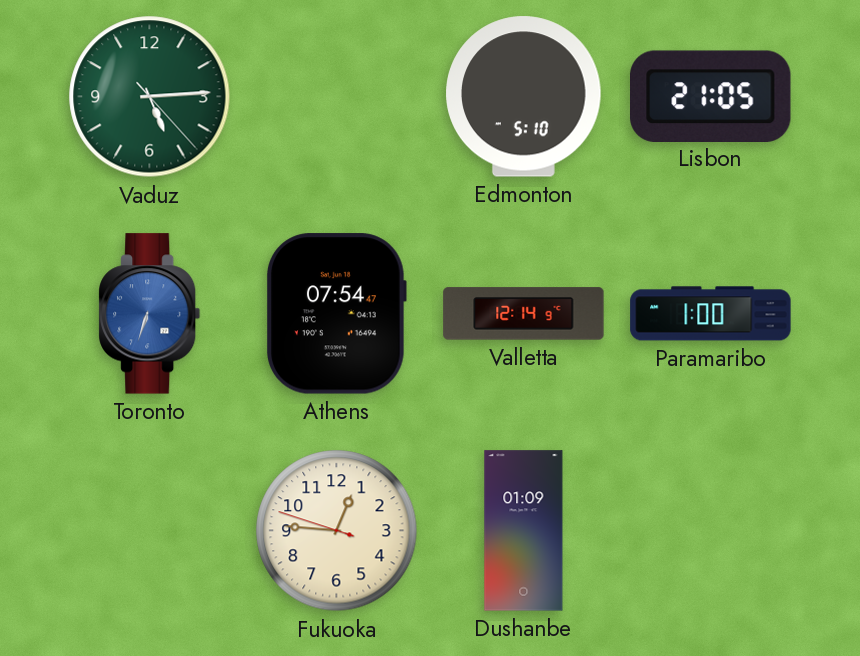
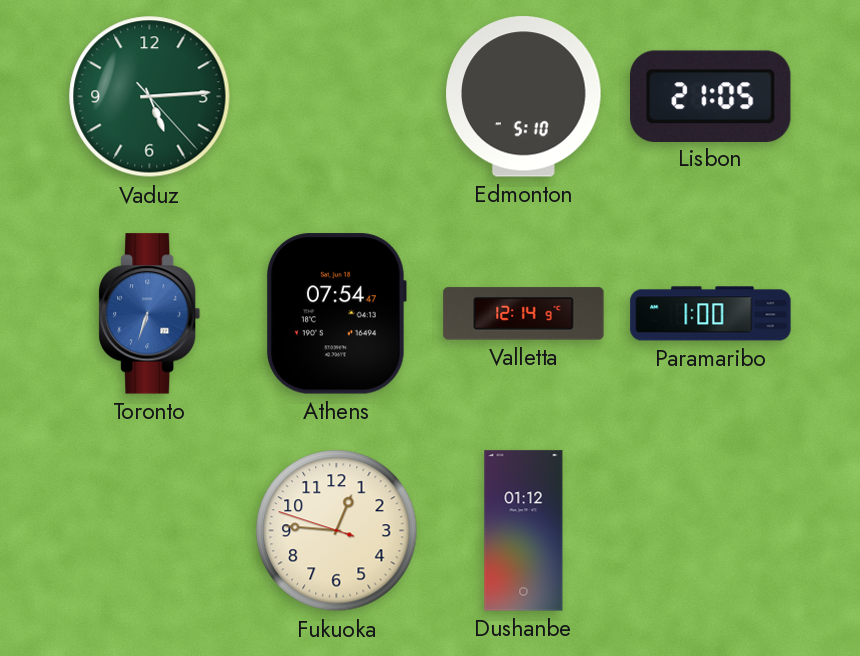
Dushanbe: 01:09 -> 01:12
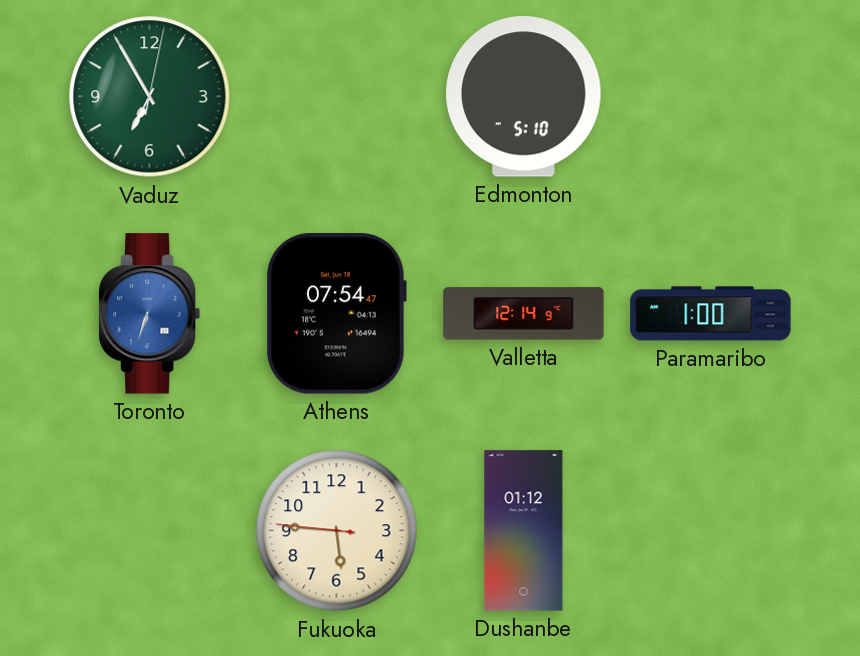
Vaduz: 5:14 -> 6:55
Lisbon: 21:05 -> none
Fukuoka: 12:45 -> 5:45
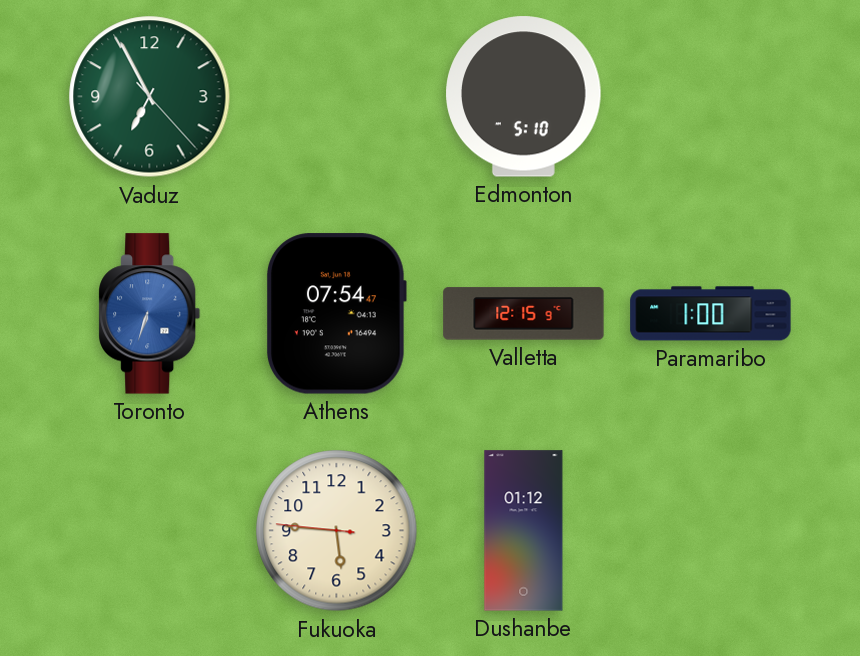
Vaduz: 6:55:02 -> 6:55:23
Valletta: 12:14 -> 12:15
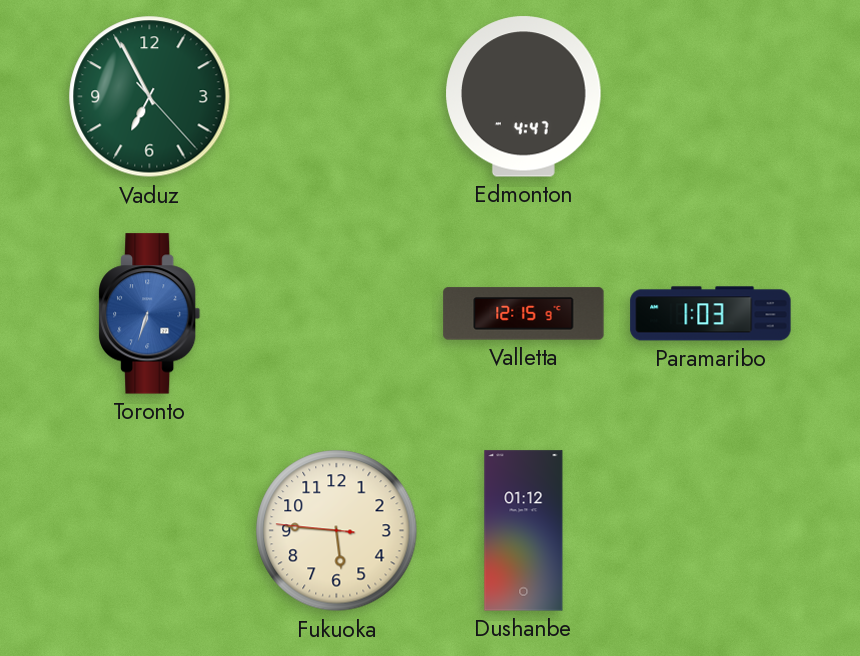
Edmonton: 5:10 -> 4:47
Athens: 07:54 -> none
Paramaribo: 1:00 -> 1:03
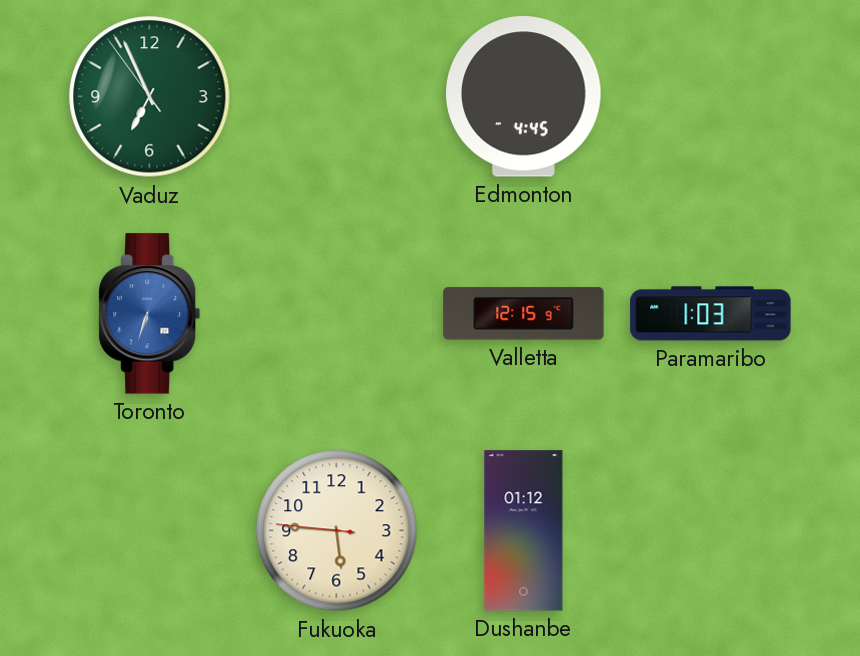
Vaduz: 6:55:23 -> 6:55:54
Edmonton: 4:47 -> 4:45
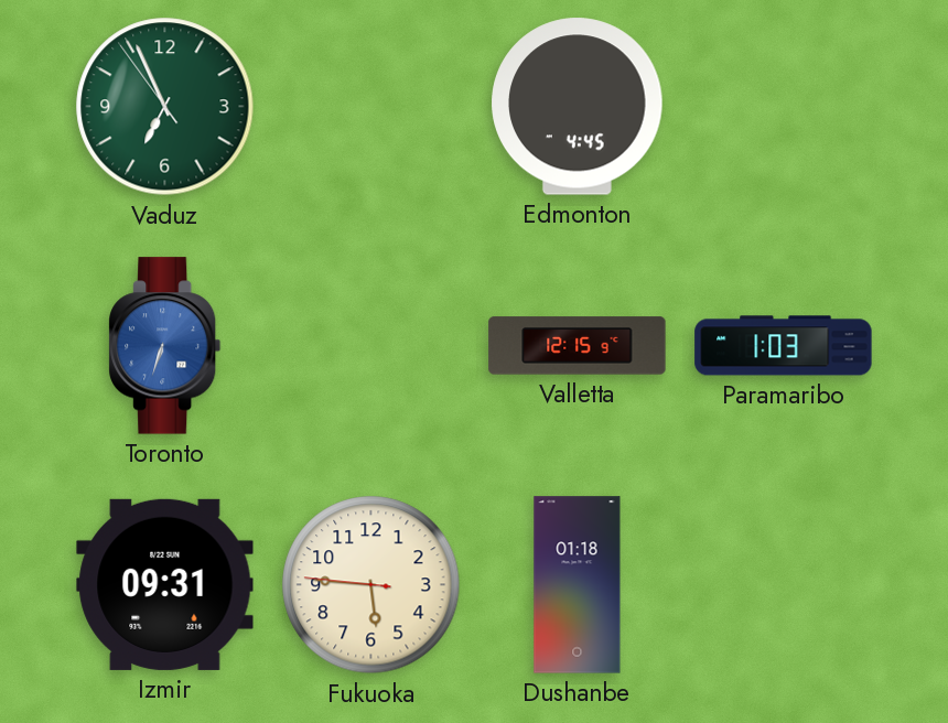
Izmir: none -> 09:31
Dushanbe: 01:12 -> 01:18
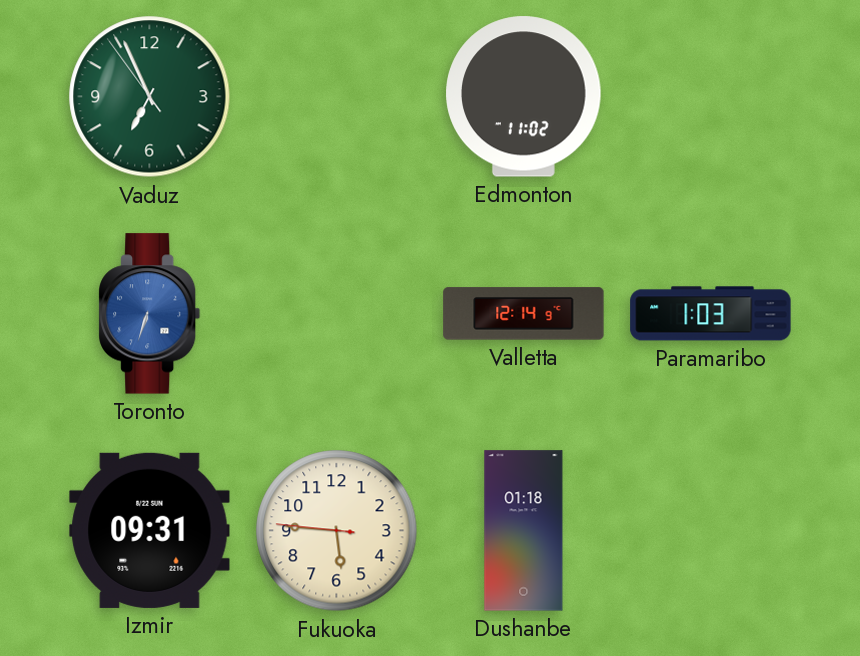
Edmonton: 4:45 -> 11:02
Valletta: 12:15 -> 12:14
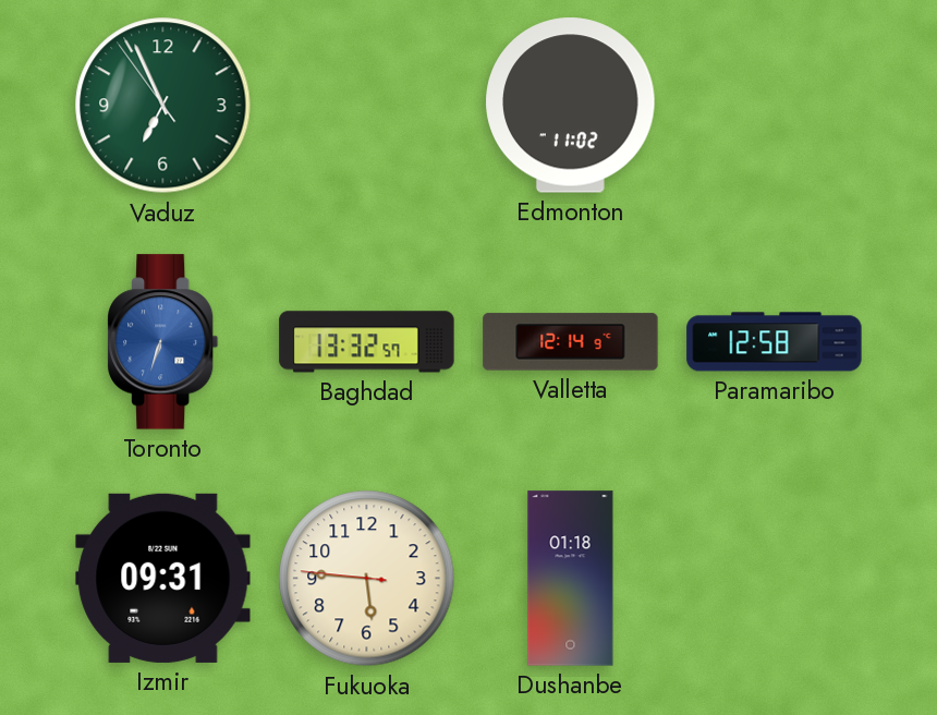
Baghdad: none -> 13:32
Paramaribo: 1:03 -> 12:58
